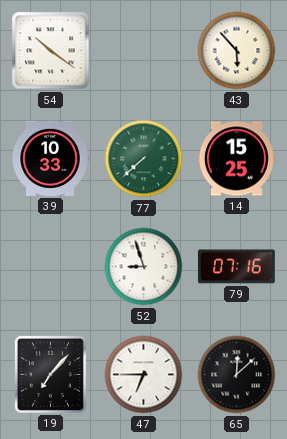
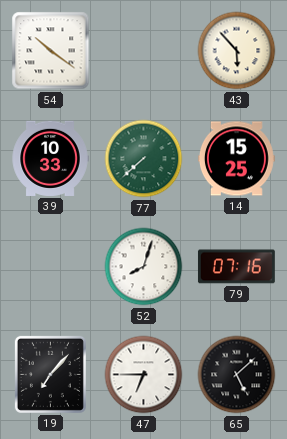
52: 8:57 -> 8:03
65: 12:08 -> 5:08
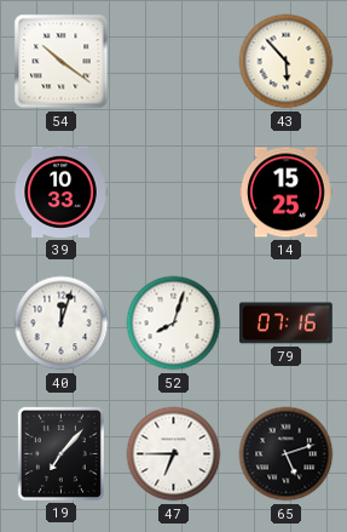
77: 7:38 -> none
40: none -> 12:03
65: 5:08 -> 5:12
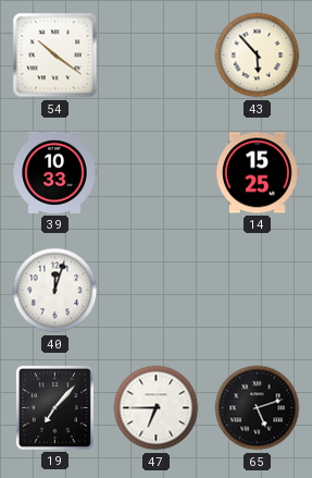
52: 8:03 -> none
79: 07:16 -> none
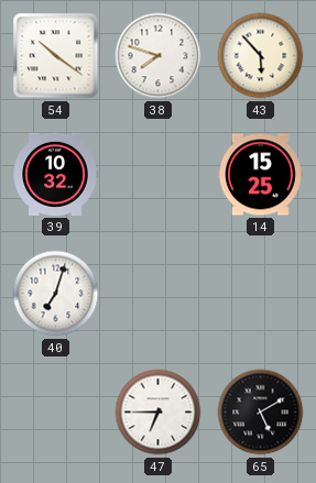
38: none -> 7:48
39: 10:33 -> 10:32
40: 12:03 -> 7:03
19: 7:07 -> none
65: 5:12 -> 5:10
